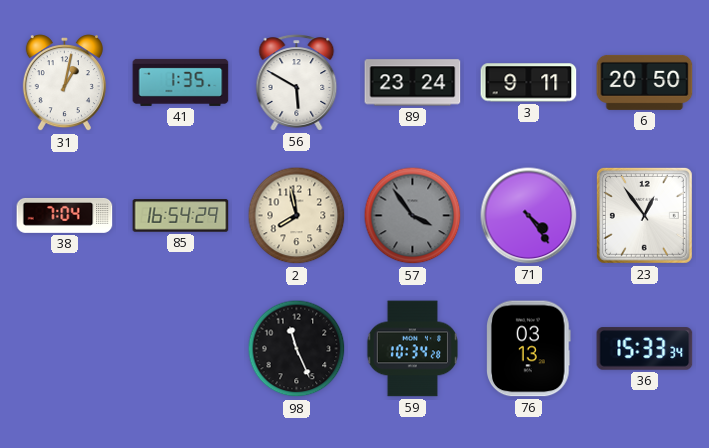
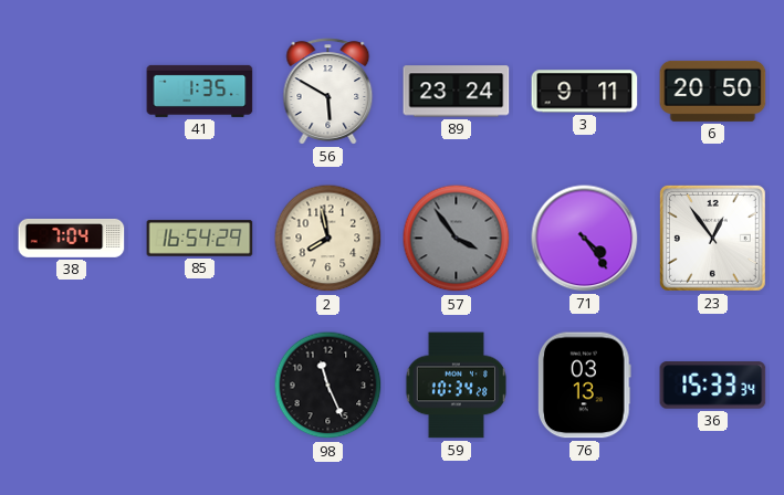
31: 1:02 -> none
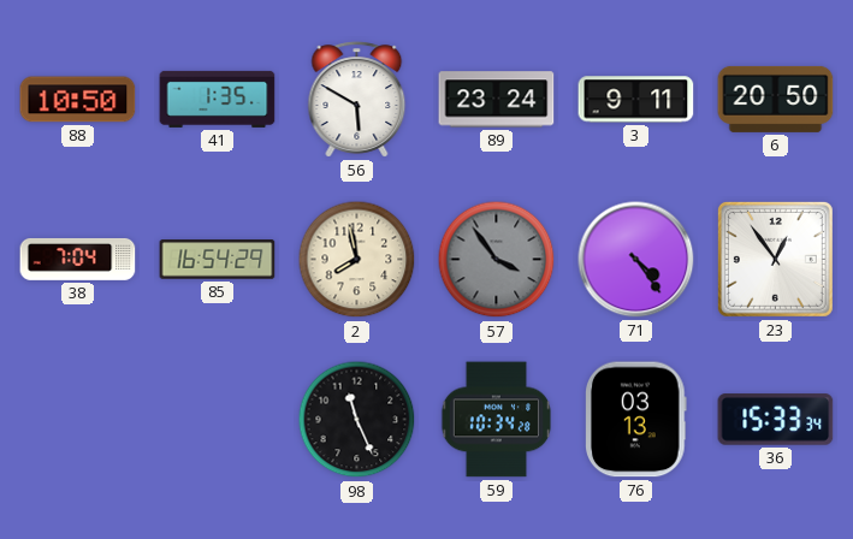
88: none -> 10:50
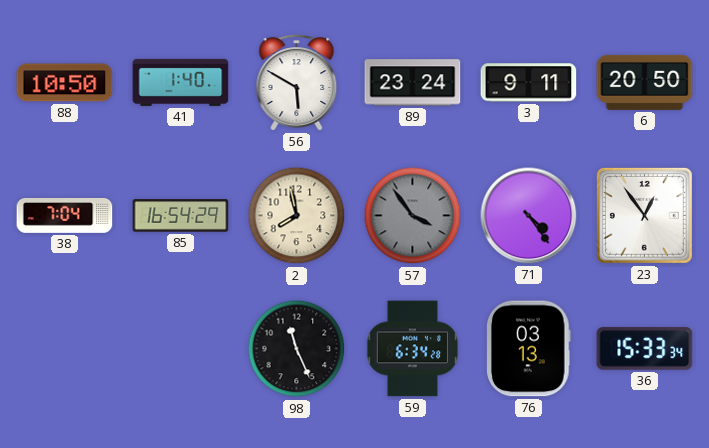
41: 1:35 -> 1:40
59: 10:34 -> 6:34
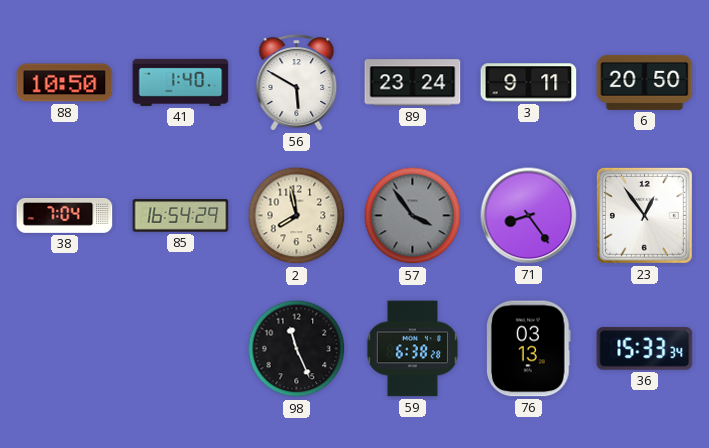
71: 4:24 -> 8:24
59: 6:34 -> 6:38
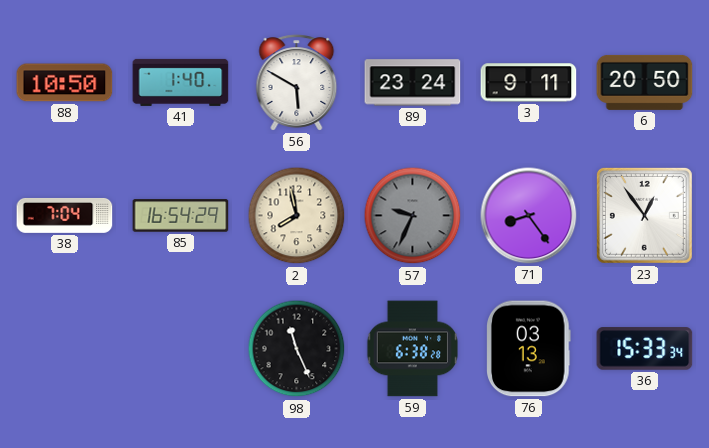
57: 3:54 -> 9:34
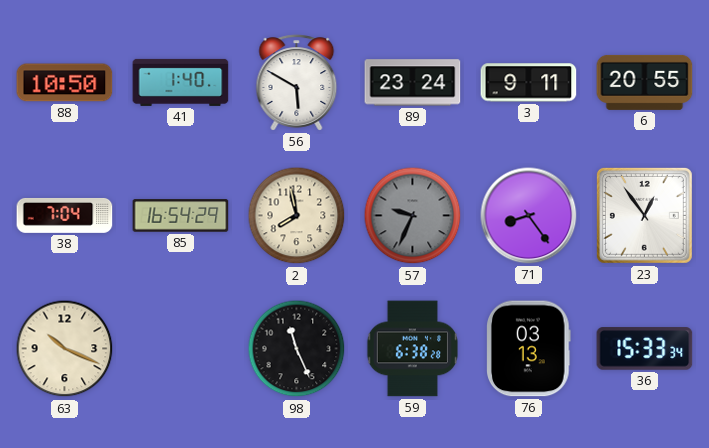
6: 20:50 -> 20:55
63: none -> 10:19
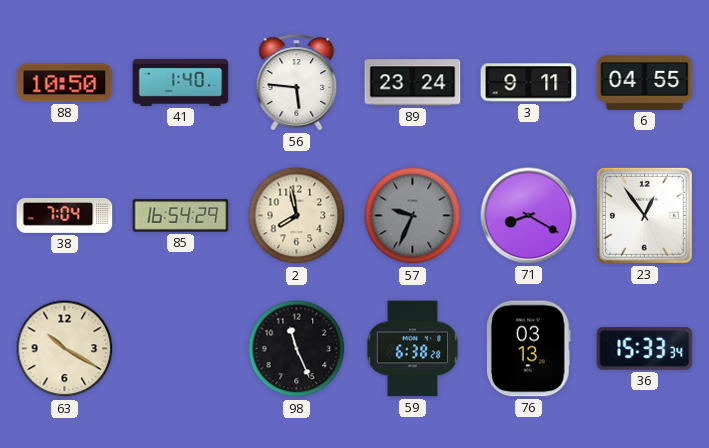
56: 5:50 -> 5:46
6: 20:55 -> 04:55
71: 8:24 -> 8:20
63: 10:19 -> 10:20
